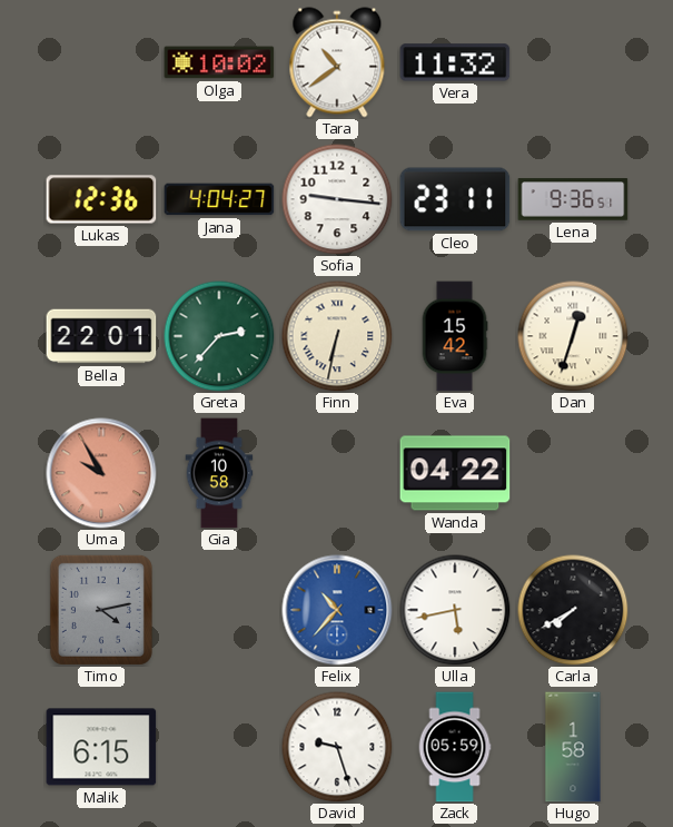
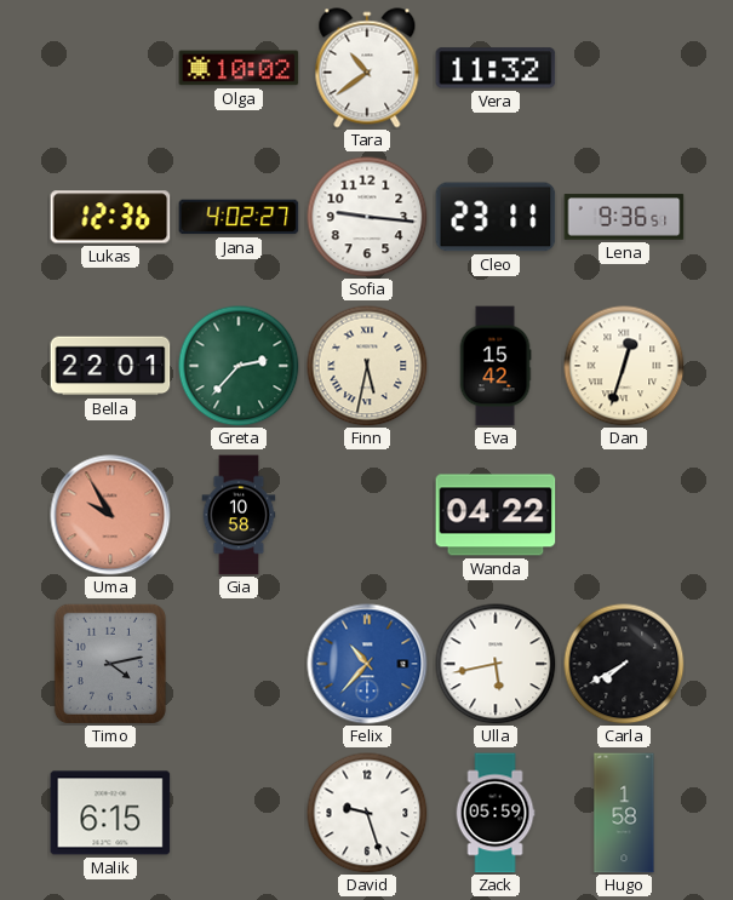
Jana: 4:04 -> 4:02
Finn: 6:32 -> 5:32
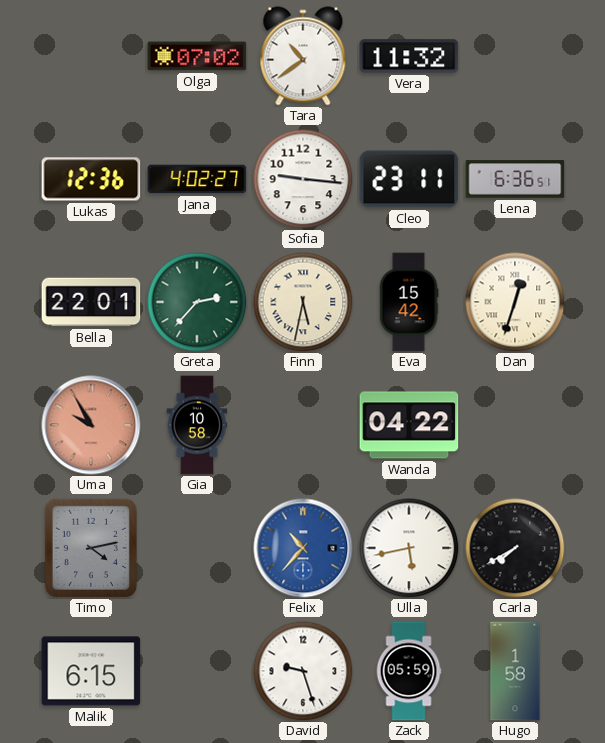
Olga: 10:02 -> 07:02
Lena: 9:36 -> 6:36
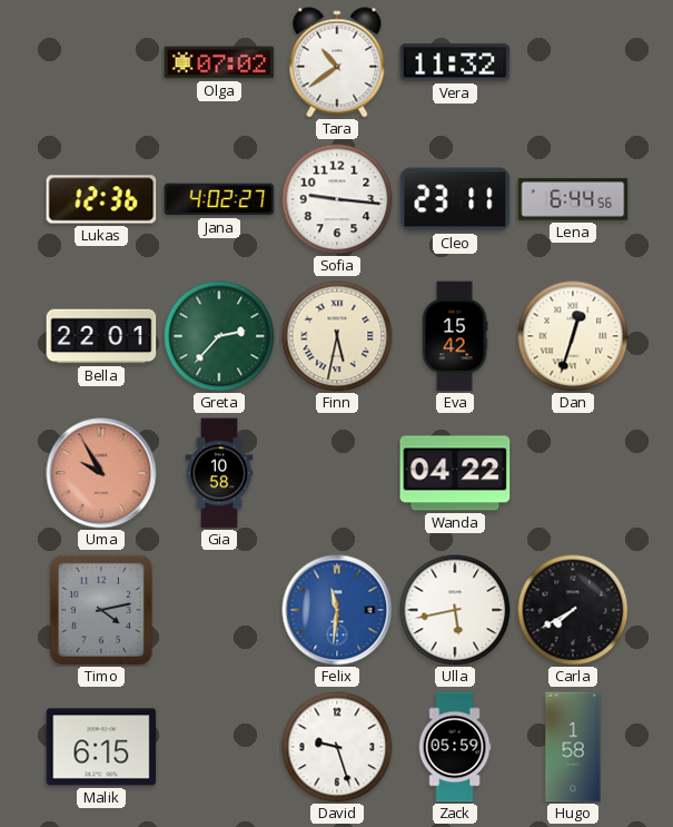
Lena: 6:36 -> 6:44
Felix: 10:37 -> 11:31
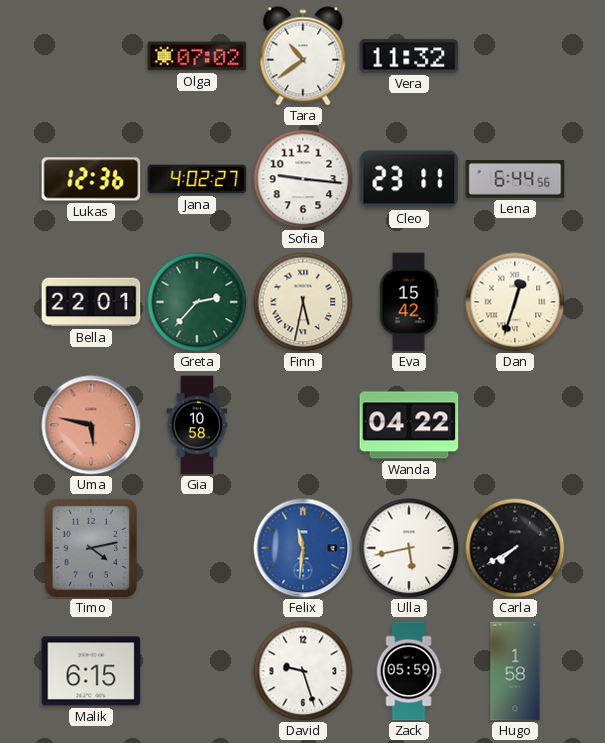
Uma: 9:55 -> 5:47
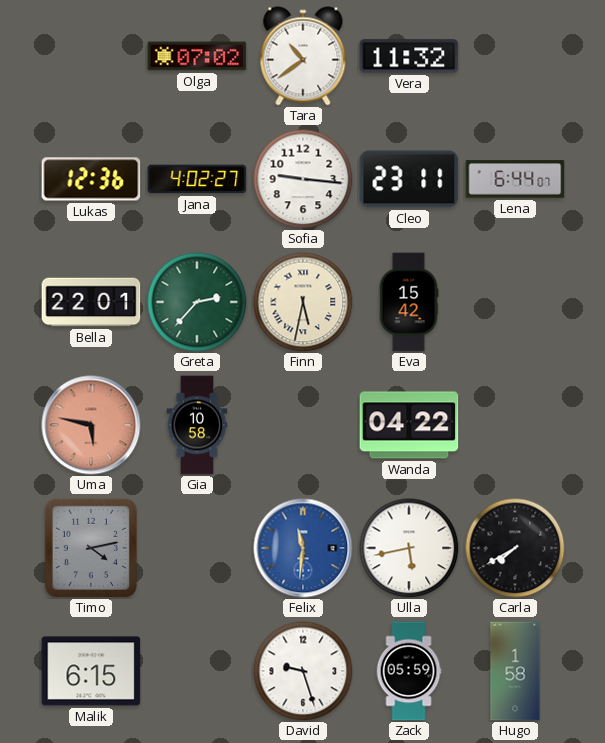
Lena: 6:44:56 -> 6:44:07
Dan: 12:33 -> none
